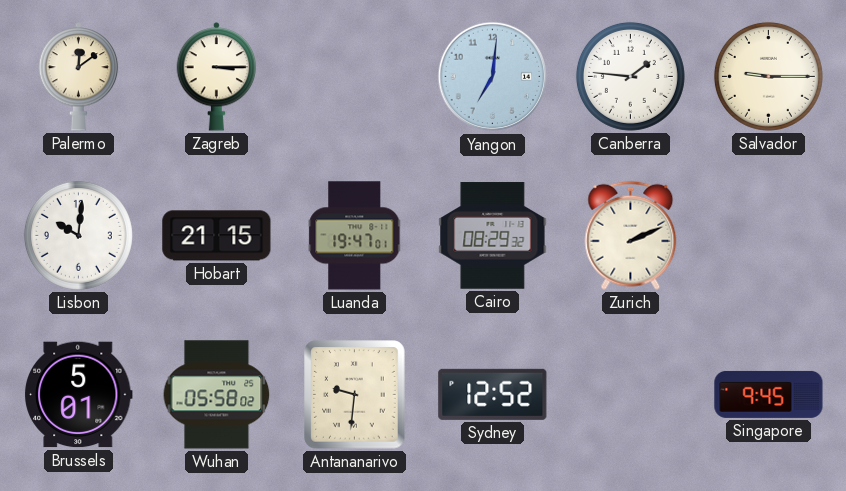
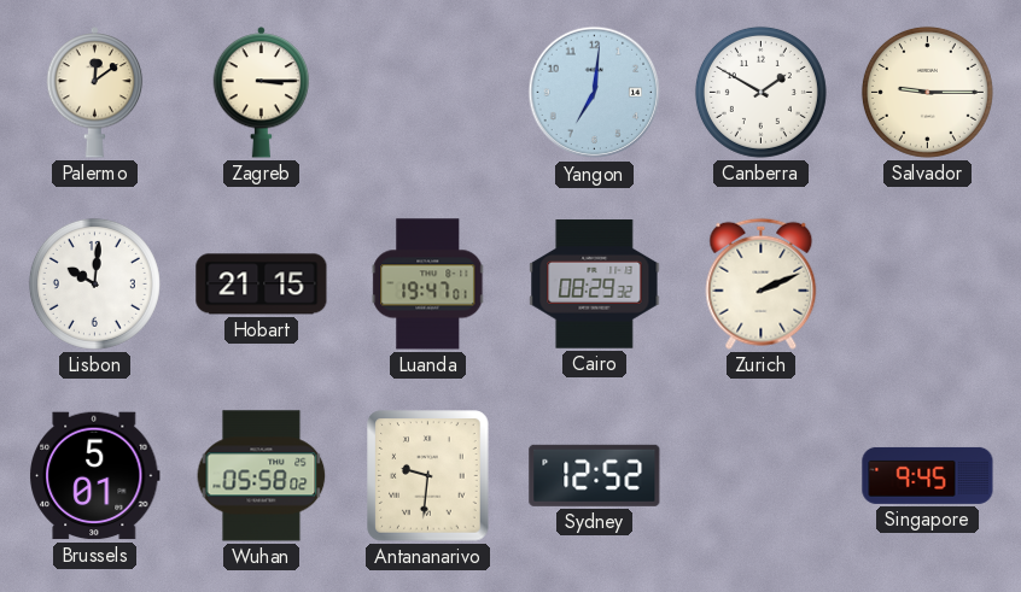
Canberra: 1:46 -> 1:50
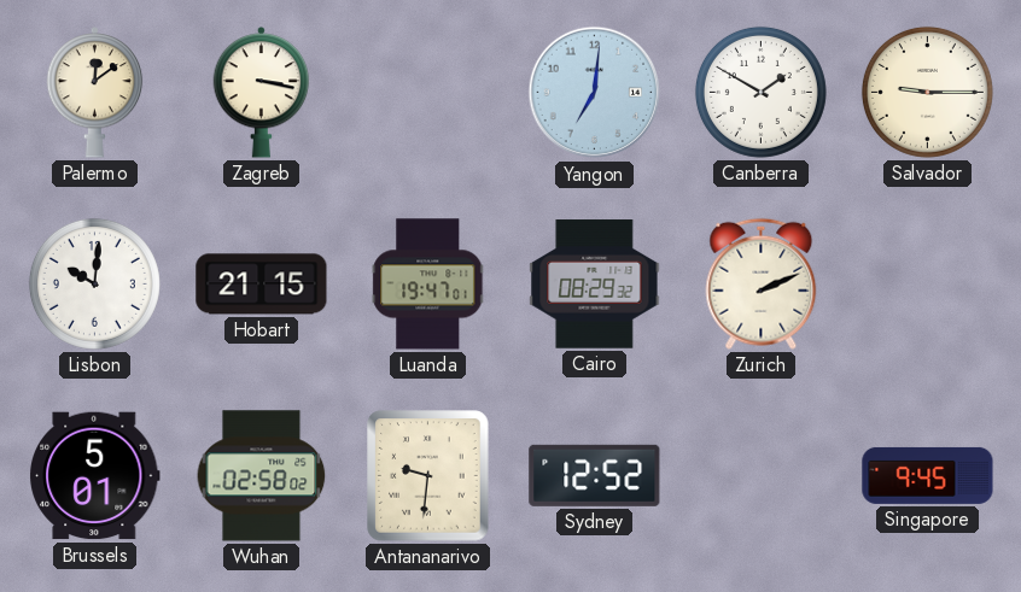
Zagreb: 3:15 -> 3:17
Wuhan: 05:58 -> 02:58
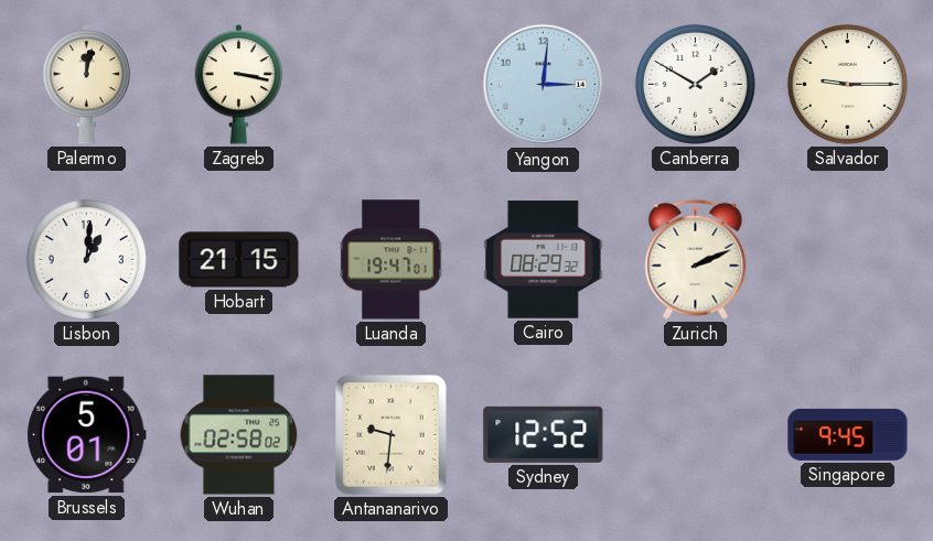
Palermo: 12:09 -> 12:02
Yangon: 7:01 -> 3:01
Lisbon: 10:01 -> 1:01
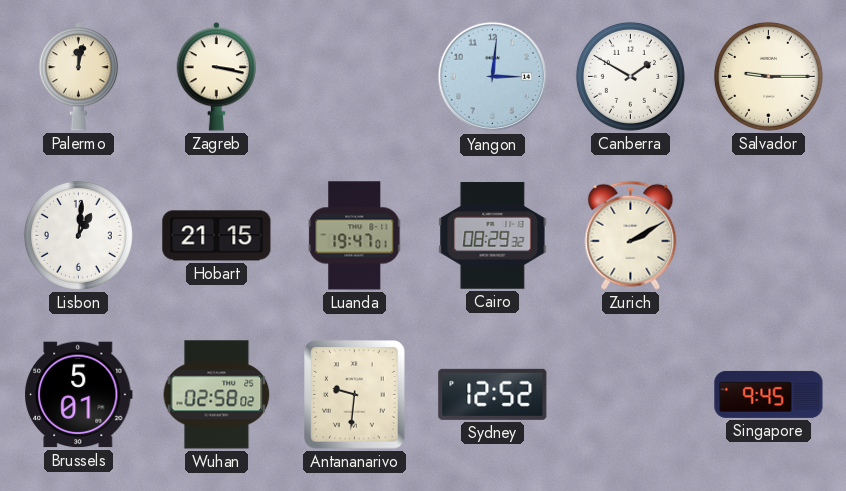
Zurich: 2:11 -> 2:10
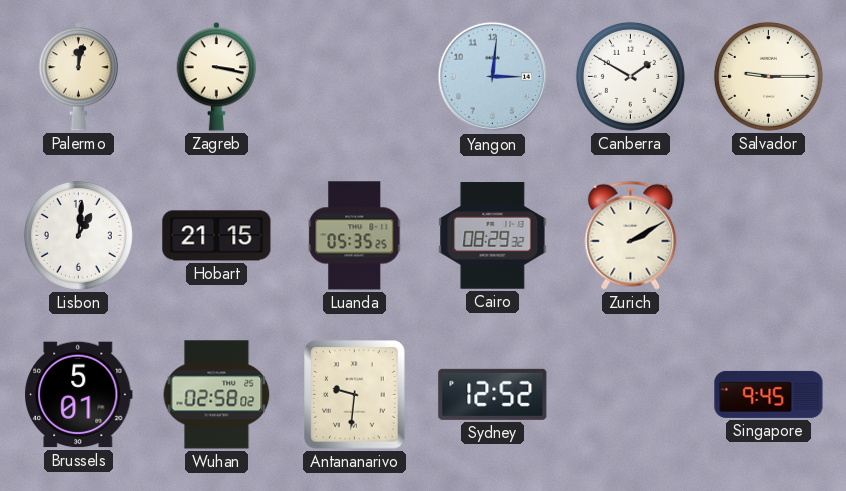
Luanda: 19:47 -> 05:35
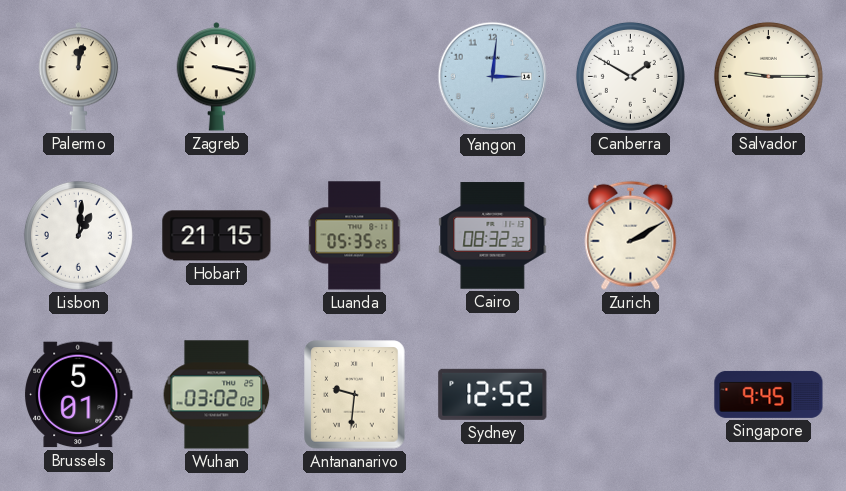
Cairo: 08:29 -> 08:32
Wuhan: 02:58 -> 03:02
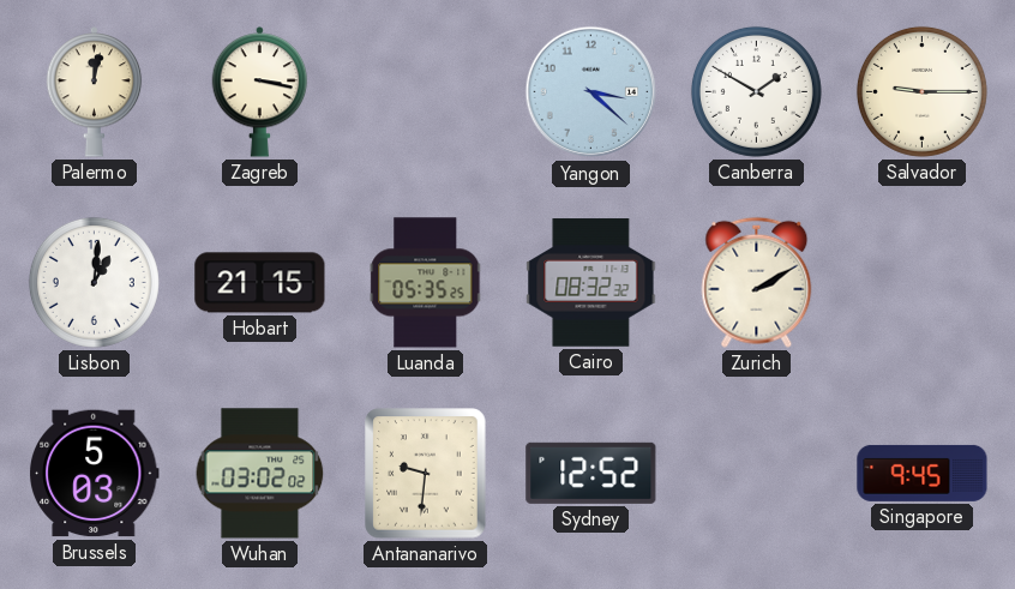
Yangon: 3:01 -> 3:22
Brussels: 5:01 -> 5:03
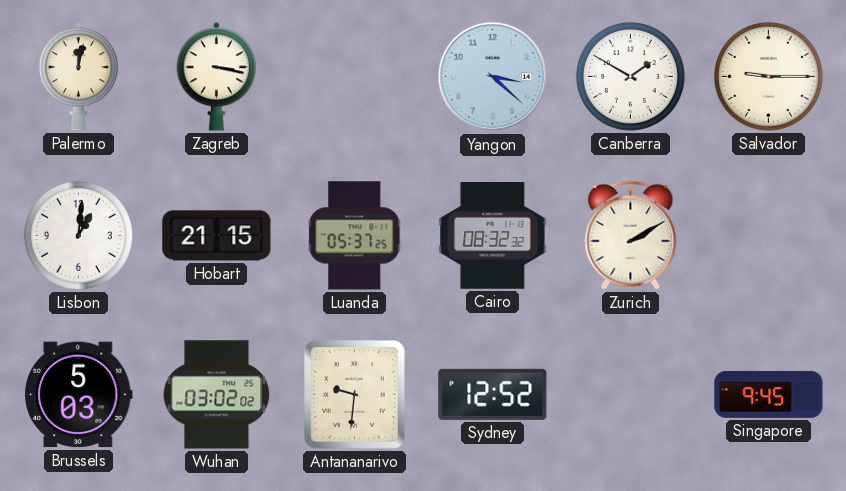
Luanda: 05:35 -> 05:37
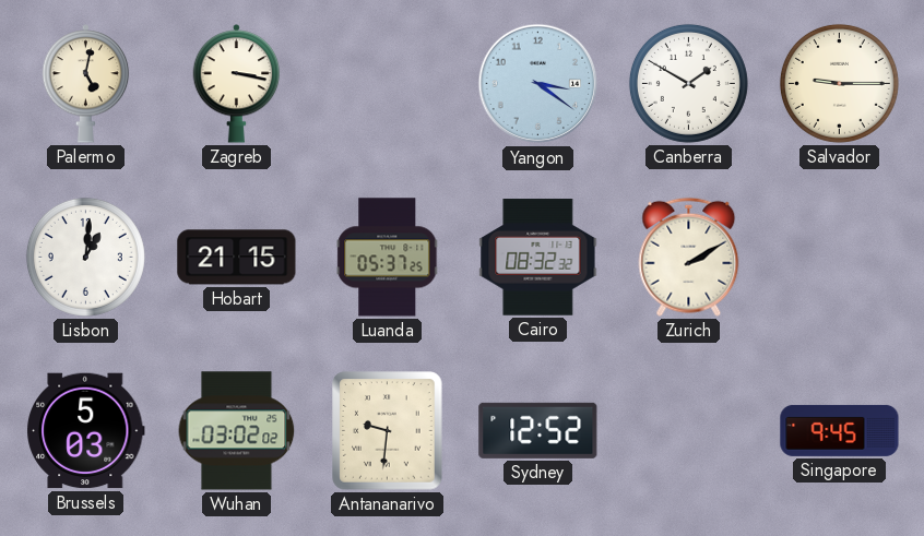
Palermo: 12:02 -> 5:02
Yangon: 3:22 -> 3:21
